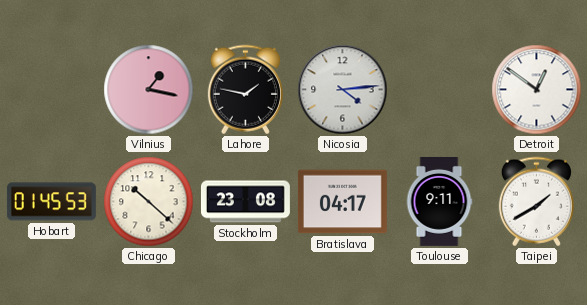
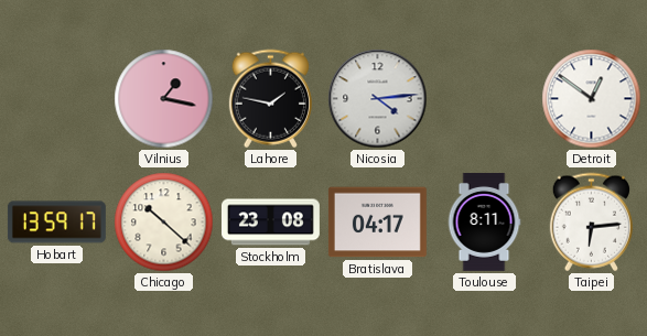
Hobart: 01:45 -> 13:59
Toulouse: 9:11 -> 8:11
Taipei: 1:40 -> 6:14
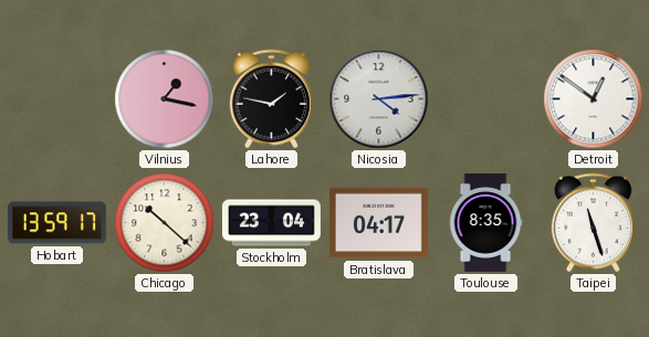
Stockholm: 23:08 -> 23:04
Toulouse: 8:11 -> 8:35
Taipei: 6:14 -> 11:27
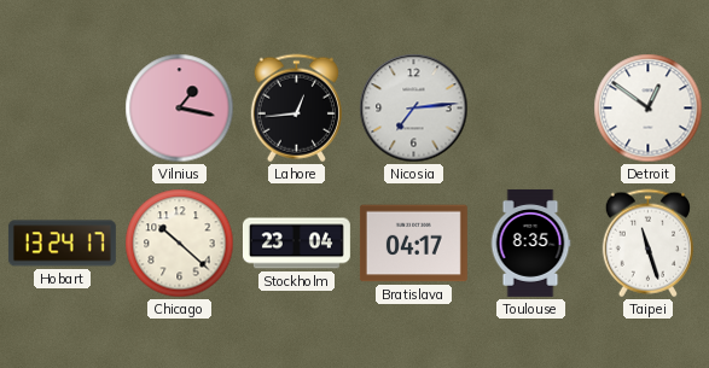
Lahore: 1:47 -> 12:44
Nicosia: 4:14 -> 7:14
Hobart: 13:59 -> 13:24
